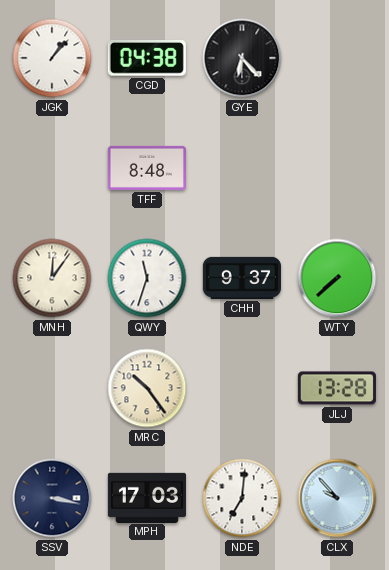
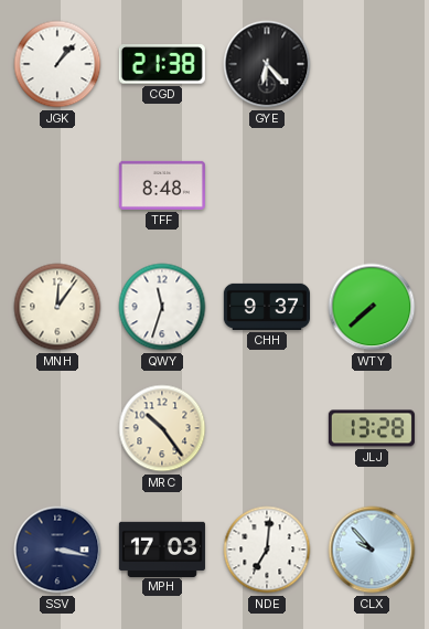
CGD: 04:38 -> 21:38
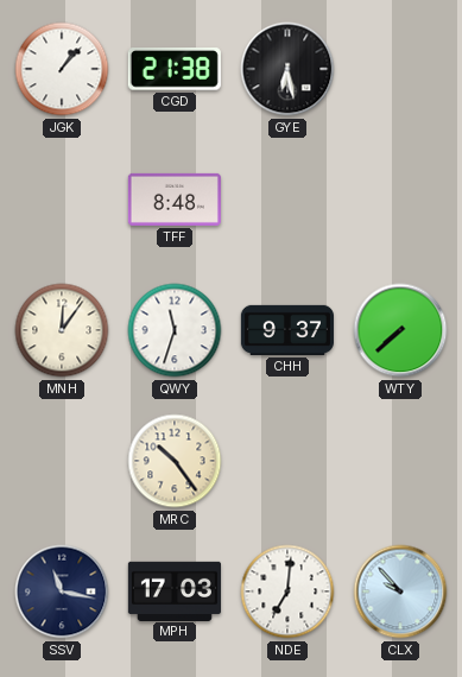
GYE: 6:23 -> 6:28
JLJ: 13:28 -> none
SSV: 3:17 -> 11:17
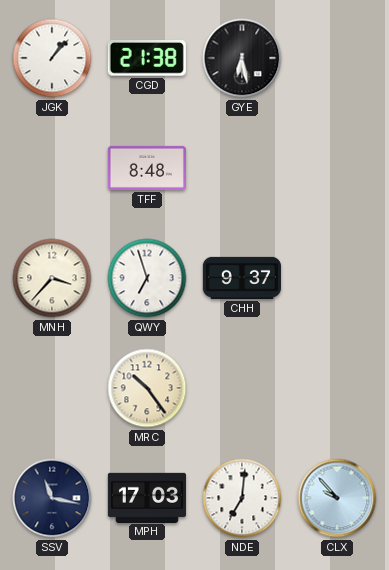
MNH: 12:06 -> 3:37
QWY: 11:33 -> 6:57
WTY: 7:38 -> none
